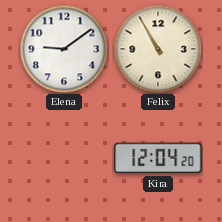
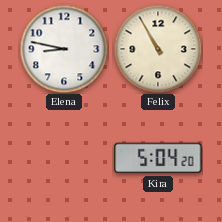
Elena: 9:09 -> 8:47
Kira: 12:04 -> 5:04
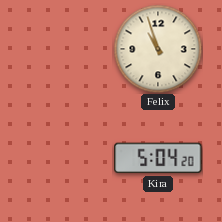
Elena: 8:47 -> none
Felix: 10:55 -> 10:57
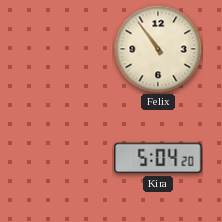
Felix: 10:57 -> 10:54
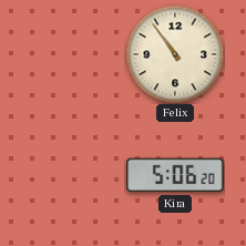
Kira: 5:04 -> 5:06
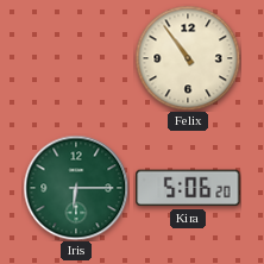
Iris: none -> 6:15
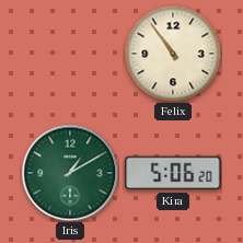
Iris: 6:15 -> 1:10
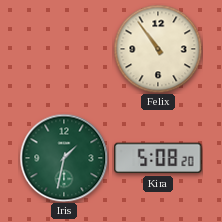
Iris: 1:10 -> 1:32
Kira: 5:06 -> 5:08
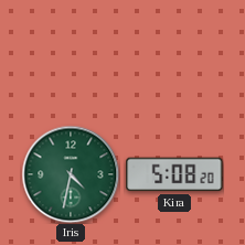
Felix: 10:54 -> none
Iris: 1:32 -> 4:32
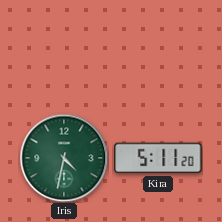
Kira: 5:08 -> 5:11
